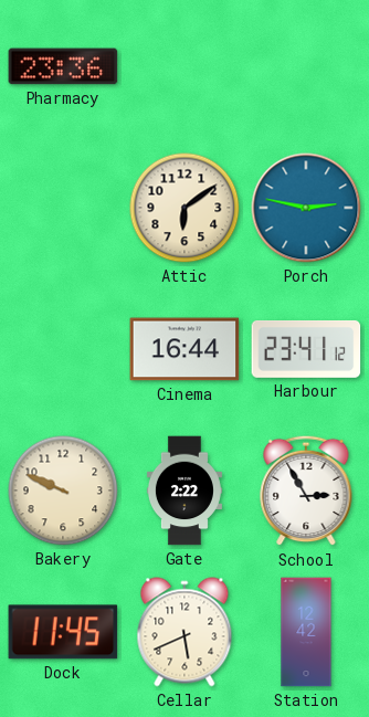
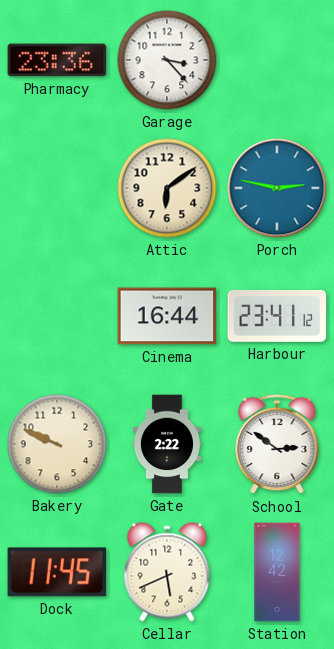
Garage: none -> 3:23
School: 2:55 -> 2:51
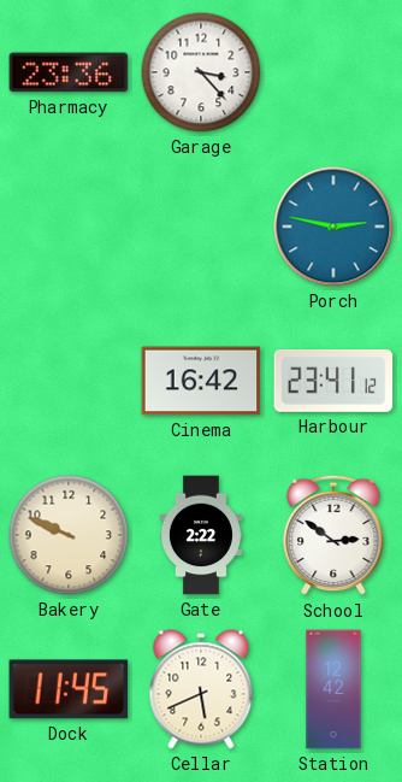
Attic: 6:09 -> none
Cinema: 16:44 -> 16:42
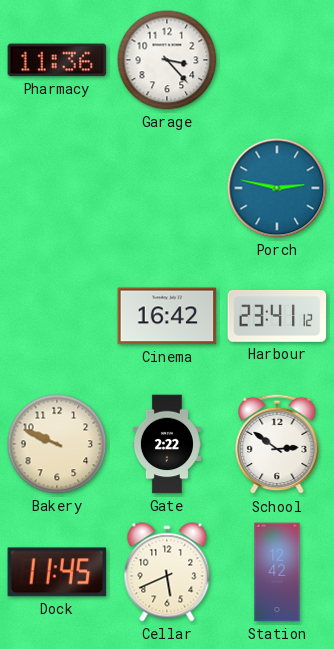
Pharmacy: 23:36 -> 11:36
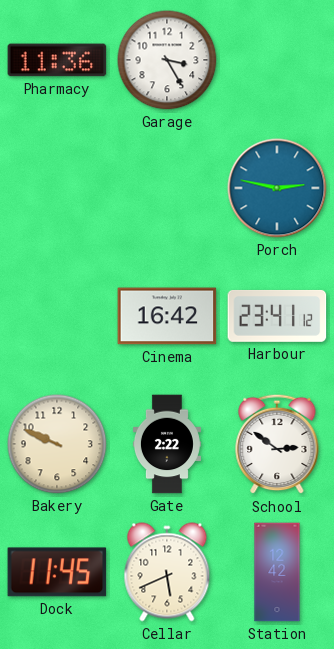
Garage: 3:23 -> 3:25
